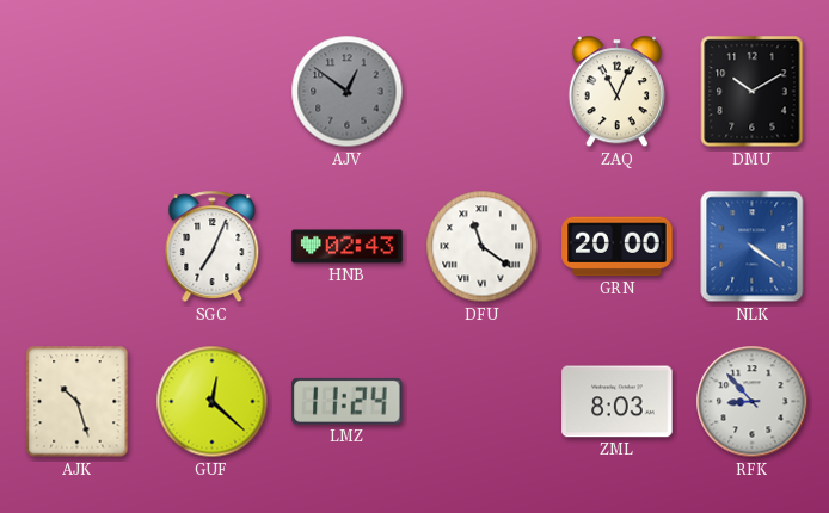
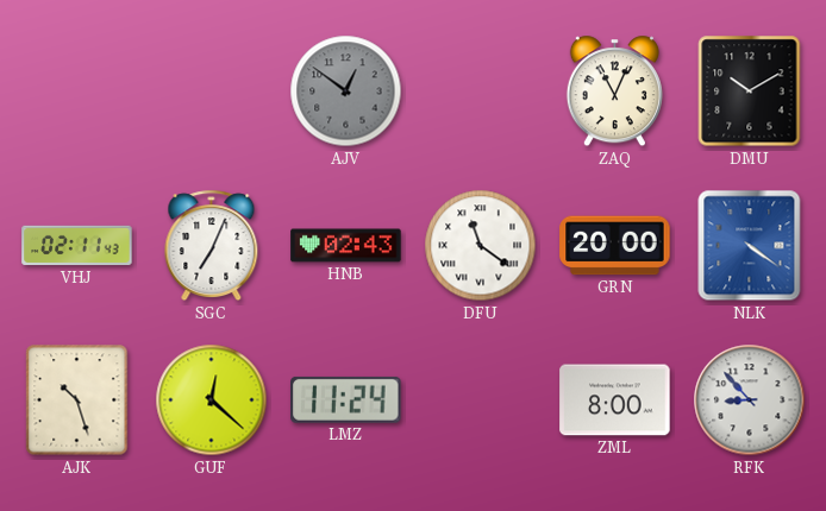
VHJ: none -> 02:11
ZML: 8:03 -> 8:00
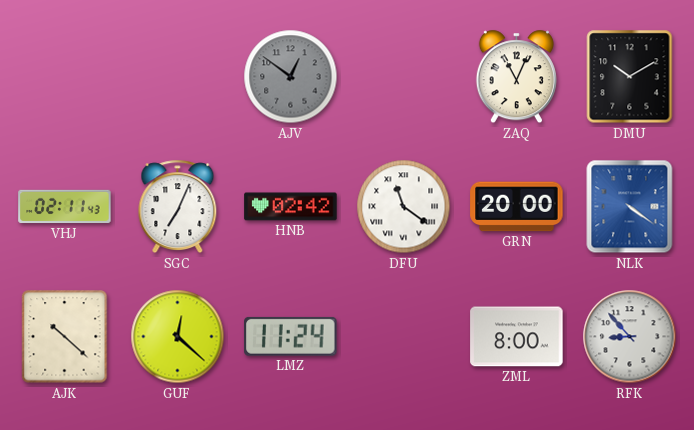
HNB: 02:43 -> 02:42
AJK: 10:27 -> 10:22
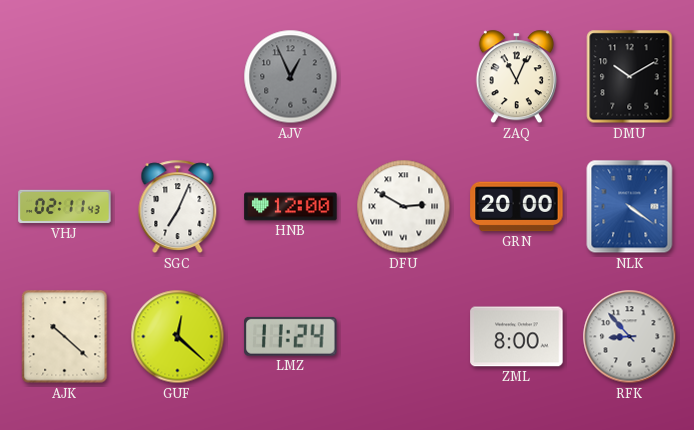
AJV: 12:51 -> 12:56
HNB: 02:42 -> 12:00
DFU: 11:21 -> 2:50
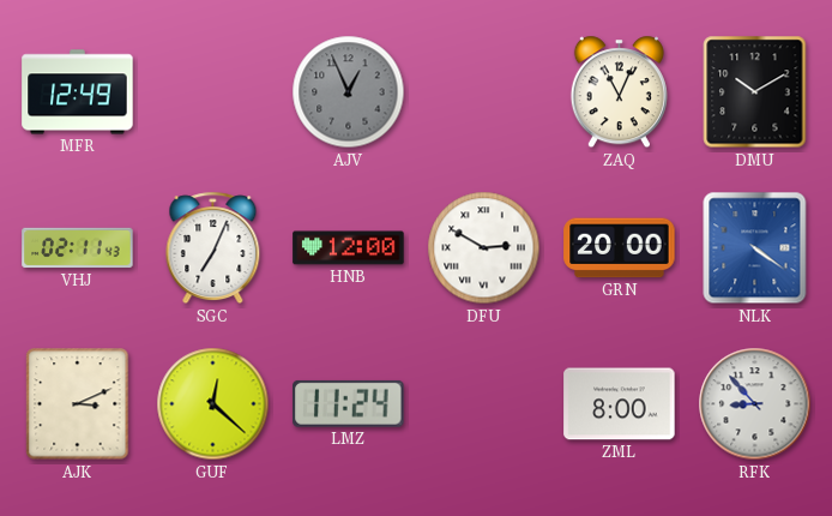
MFR: none -> 12:49
AJK: 10:22 -> 3:11
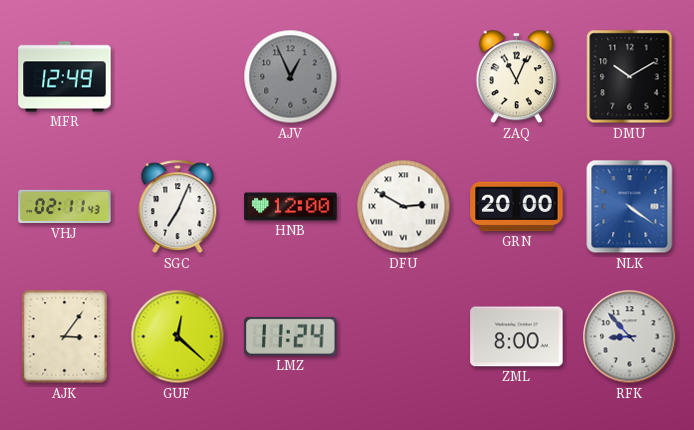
AJK: 3:11 -> 3:06
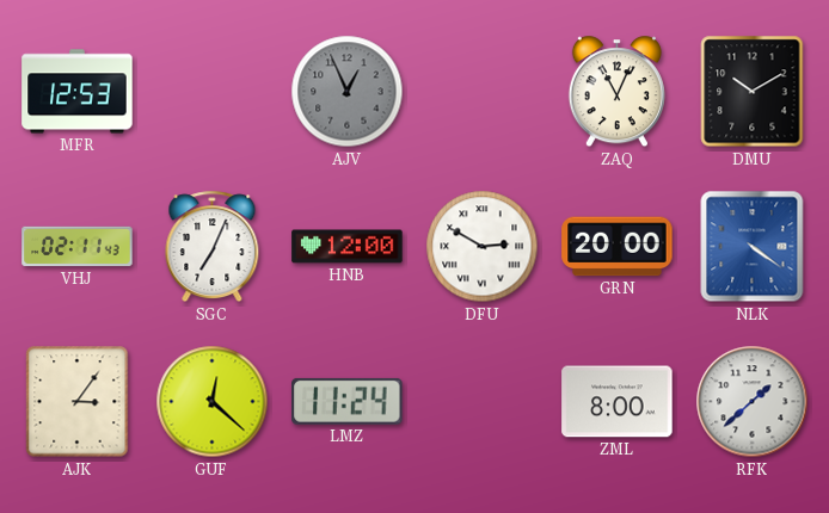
MFR: 12:49 -> 12:53
RFK: 8:53 -> 1:38
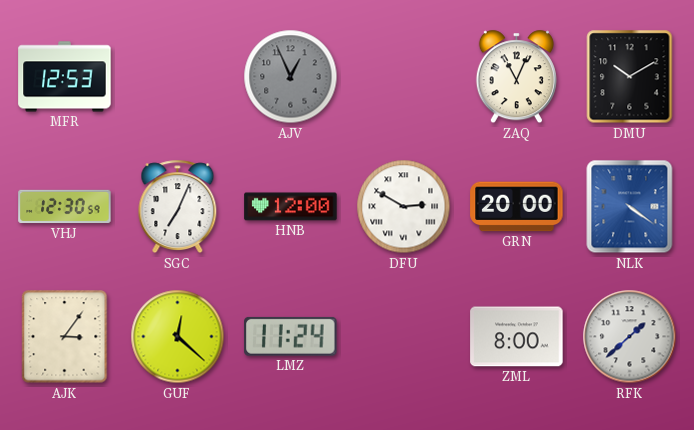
VHJ: 02:11 -> 12:30
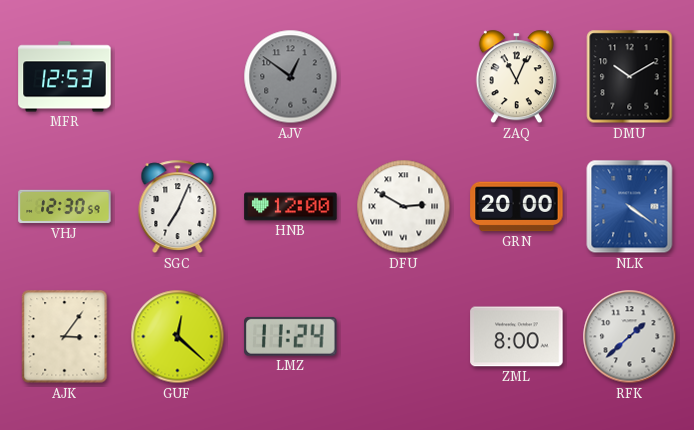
AJV: 12:56 -> 12:51
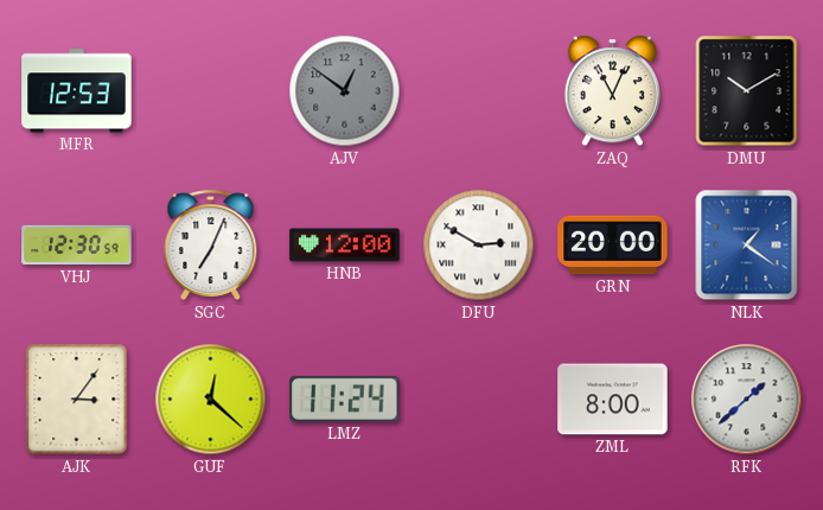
NLK: 4:21 -> 1:21
